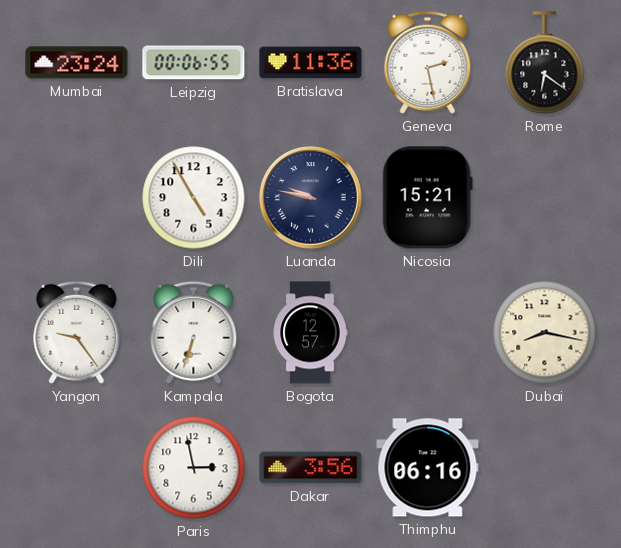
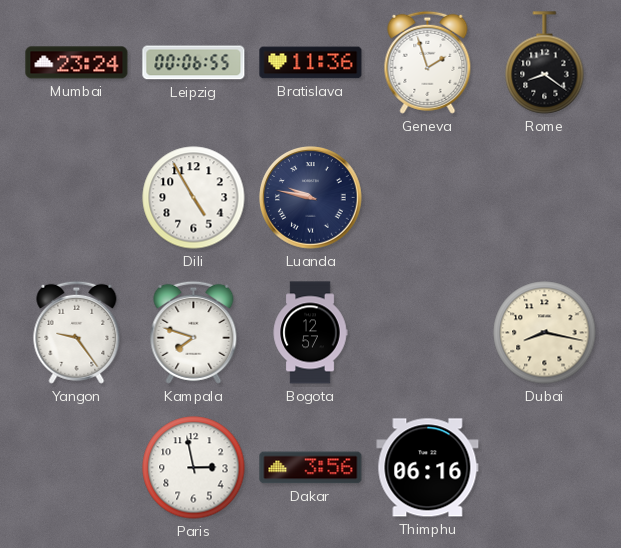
Geneva: 2:28 -> 1:57
Rome: 6:21 -> 8:21
Nicosia: 15:21 -> none
Kampala: 6:33 -> 7:48
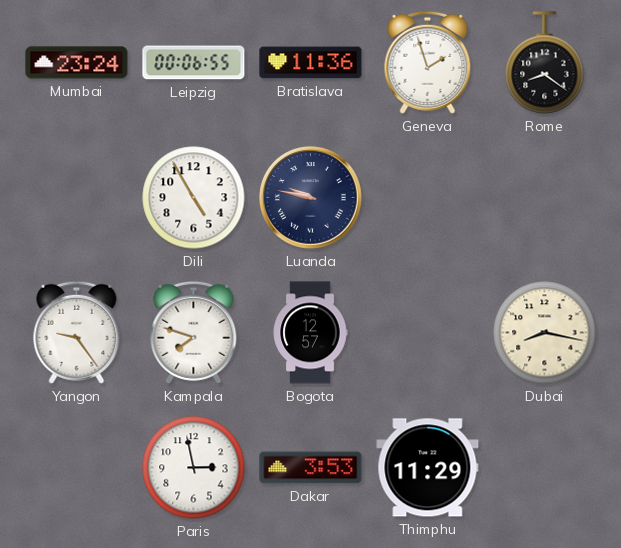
Dakar: 3:56 -> 3:53
Thimphu: 06:16 -> 11:29
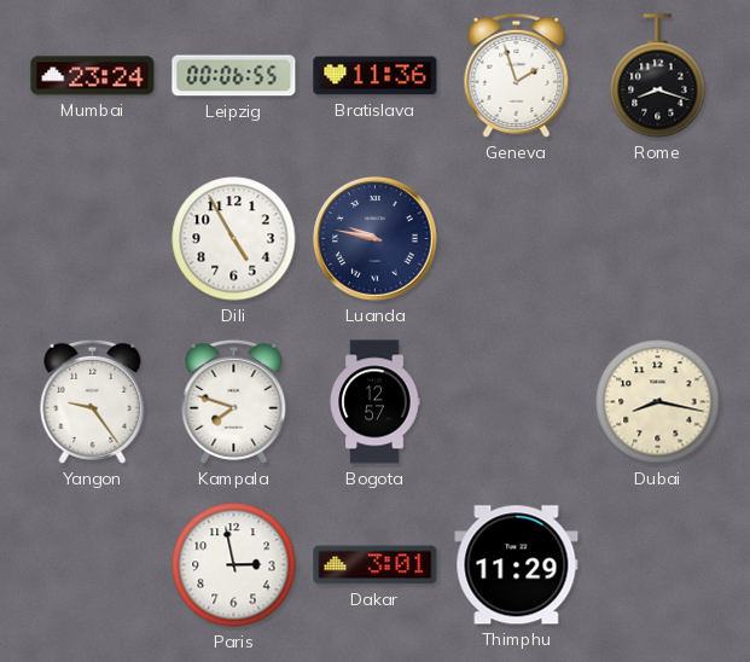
Rome: 8:21 -> 8:18
Dakar: 3:53 -> 3:01
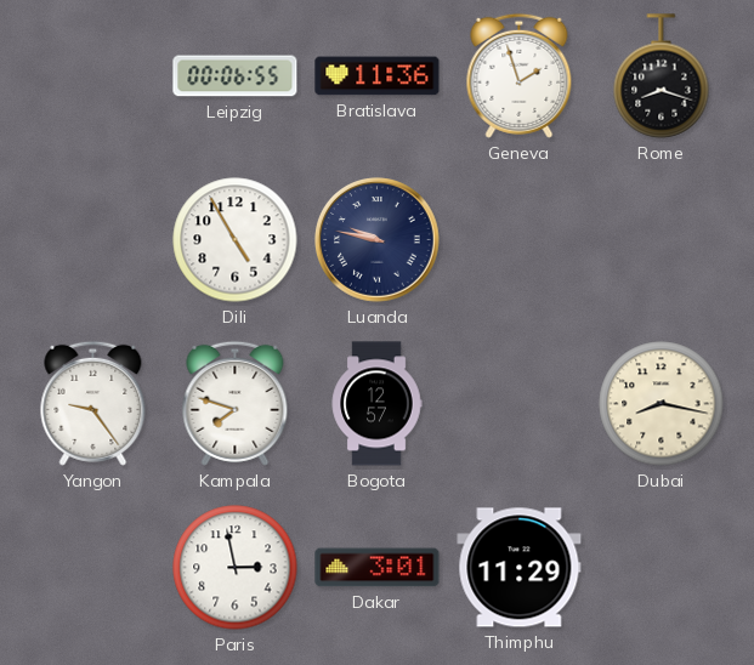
Mumbai: 23:24 -> none
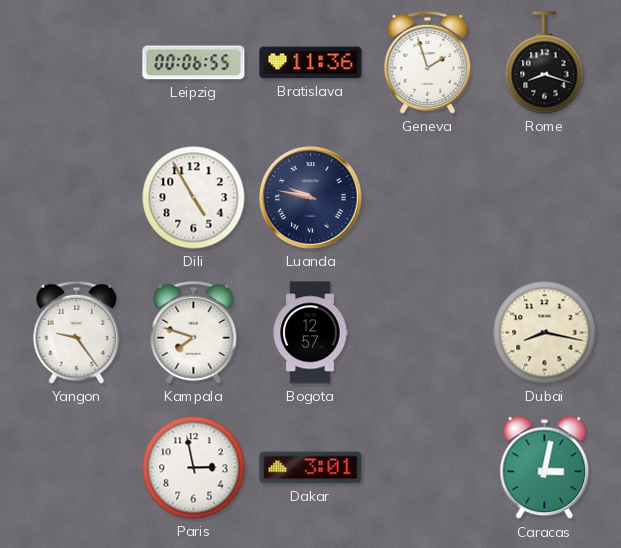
Thimphu: 11:29 -> none
Caracas: none -> 3:02
